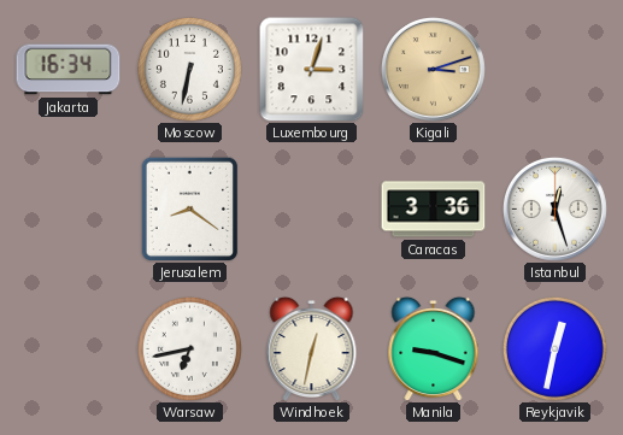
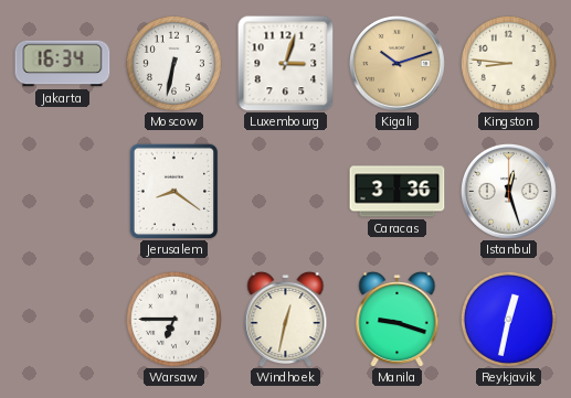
Kigali: 3:12 -> 10:12
Kingston: none -> 8:46
Warsaw: 6:43 -> 6:45
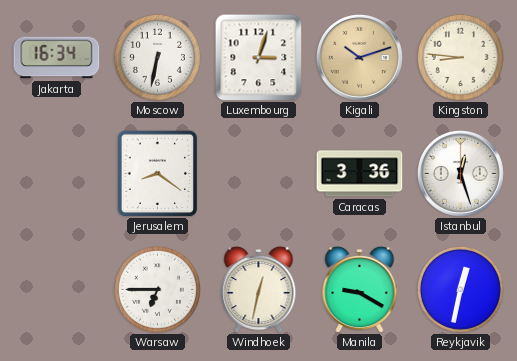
Manila: 9:18 -> 9:20
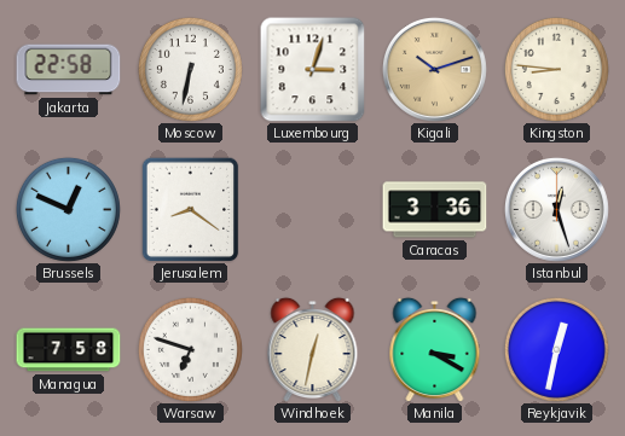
Jakarta: 16:34 -> 22:58
Brussels: none -> 12:49
Managua: none -> 7:58
Warsaw: 6:45 -> 6:48
Manila: 9:20 -> 3:20
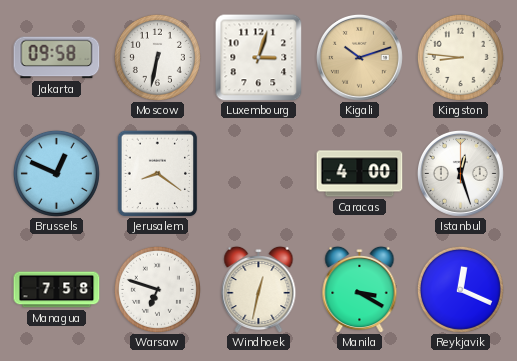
Jakarta: 22:58 -> 09:58
Caracas: 3:36 -> 4:00
Reykjavik: 12:32 -> 12:19
